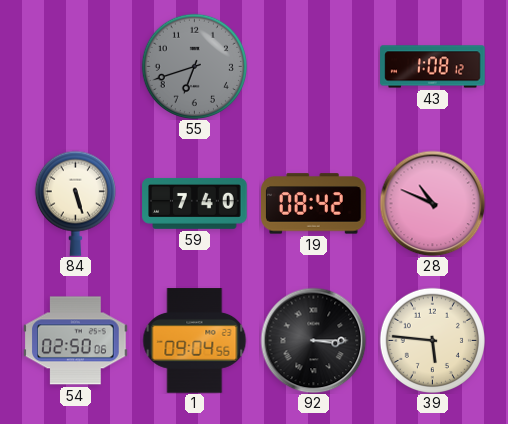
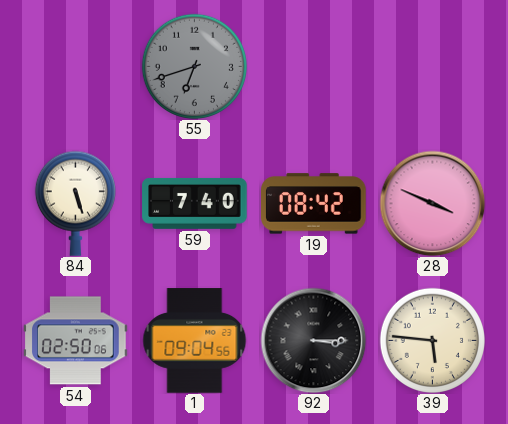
43: 1:08 -> none
28: 10:49 -> 3:49
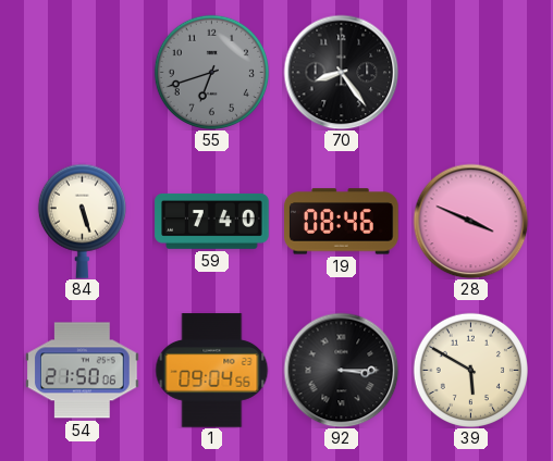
70: none -> 8:24
19: 08:42 -> 08:46
54: 02:50 -> 21:50
39: 5:46 -> 5:50
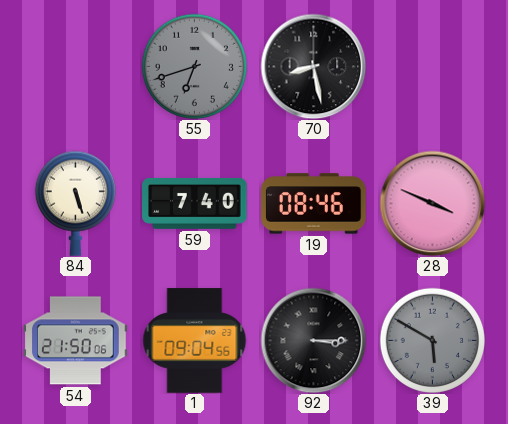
70: 8:24 -> 8:28
39 dial: cream -> grey
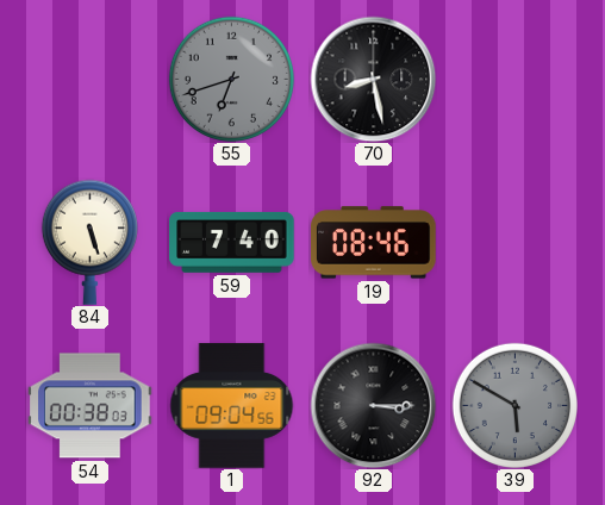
28: 3:49 -> none
54: 21:50 -> 00:38
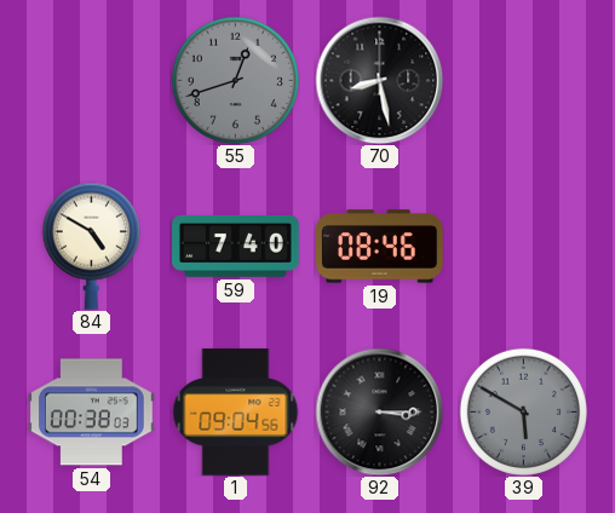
55: 6:42 -> 12:42
84: 5:27 -> 4:50
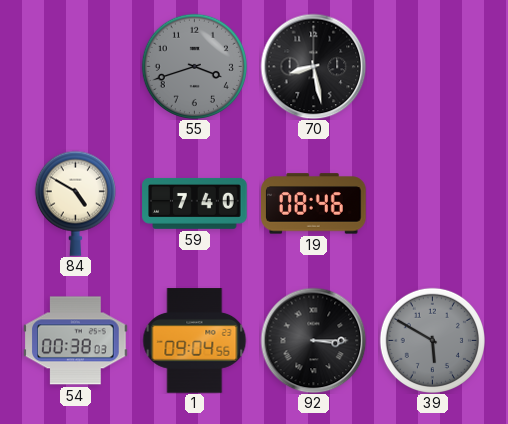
55: 12:42 -> 3:42
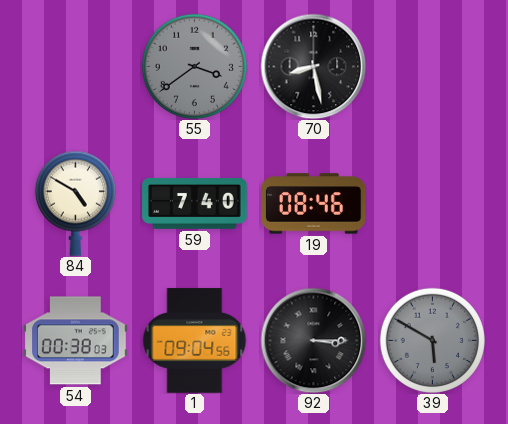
55: 3:42 -> 3:39
